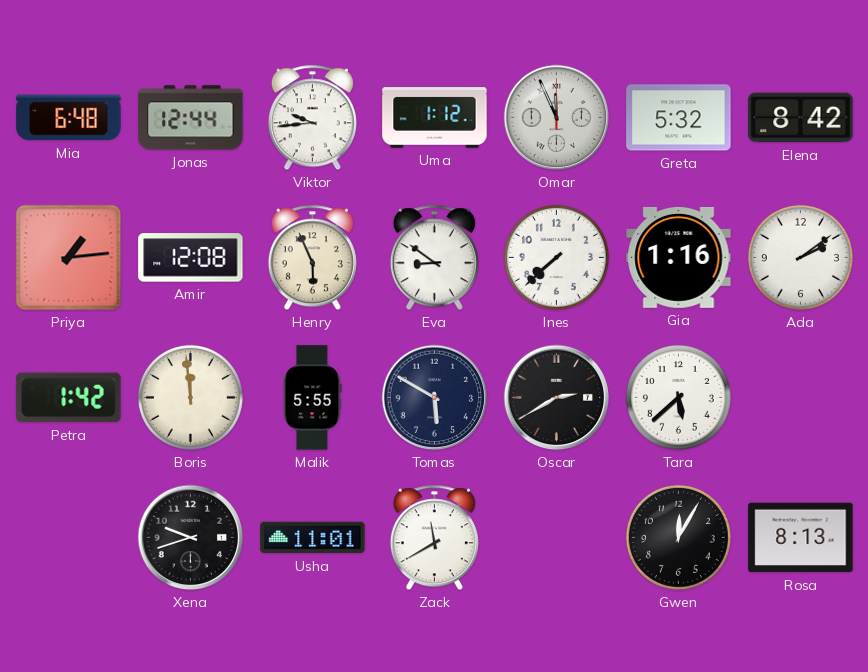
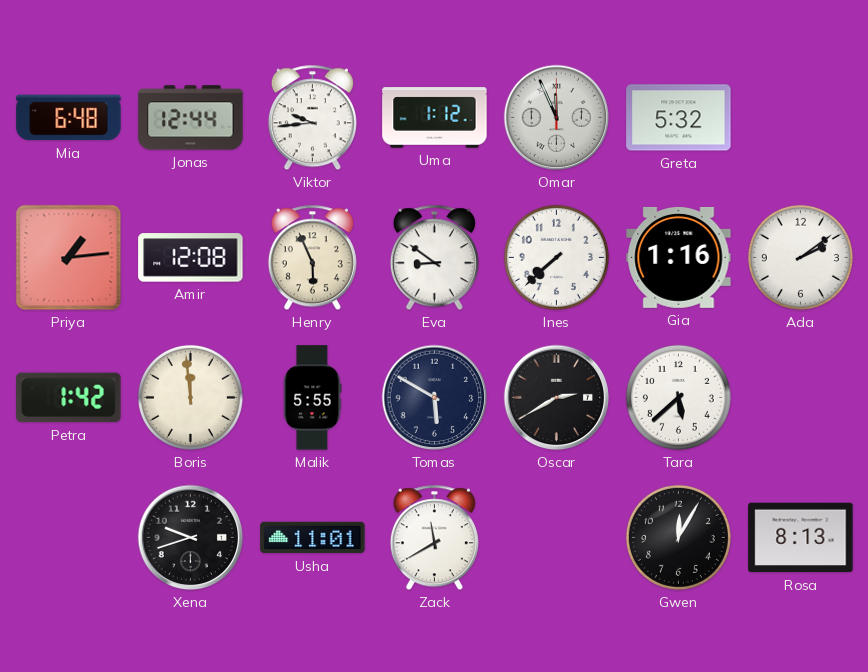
Elena: 8:42 -> none
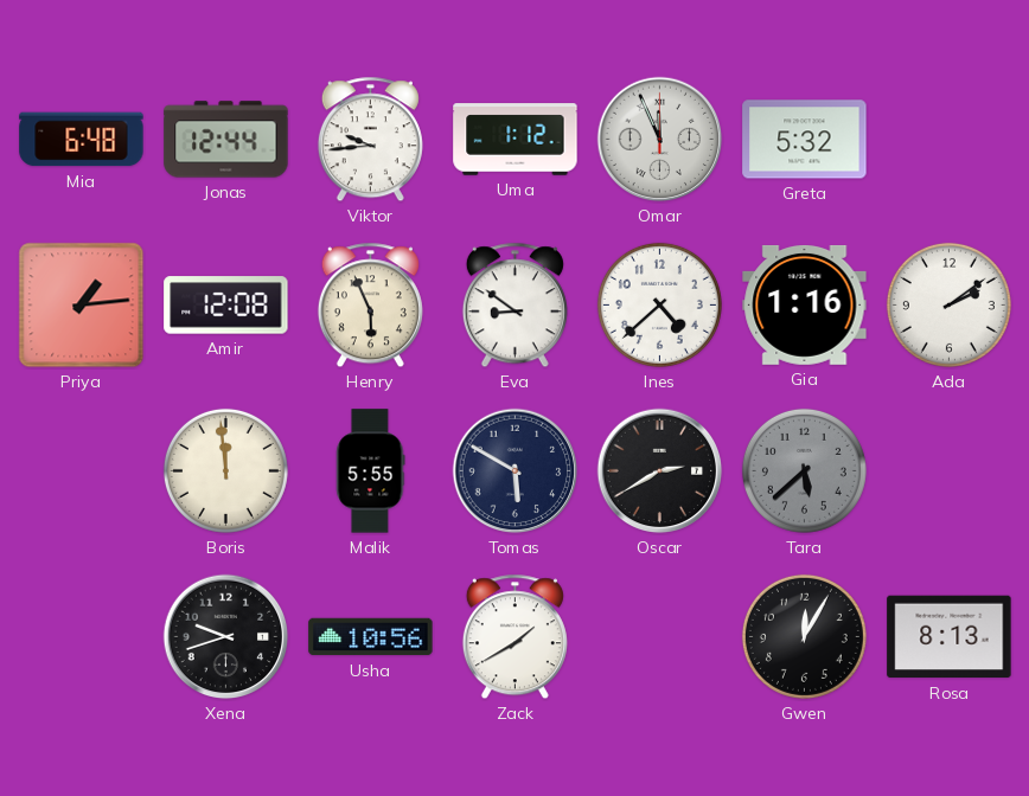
Ines: 7:38 -> 4:38
Petra: 1:42 -> none
Tara dial: white -> grey
Usha: 11:01 -> 10:56
Zack: 11:40 -> 1:40
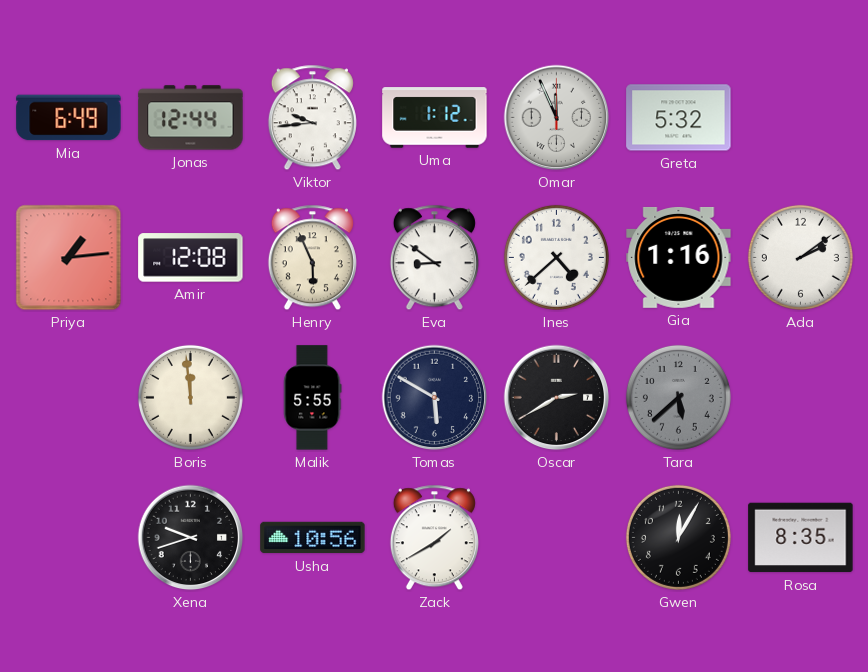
Mia: 6:48 -> 6:49
Rosa: 8:13 -> 8:35
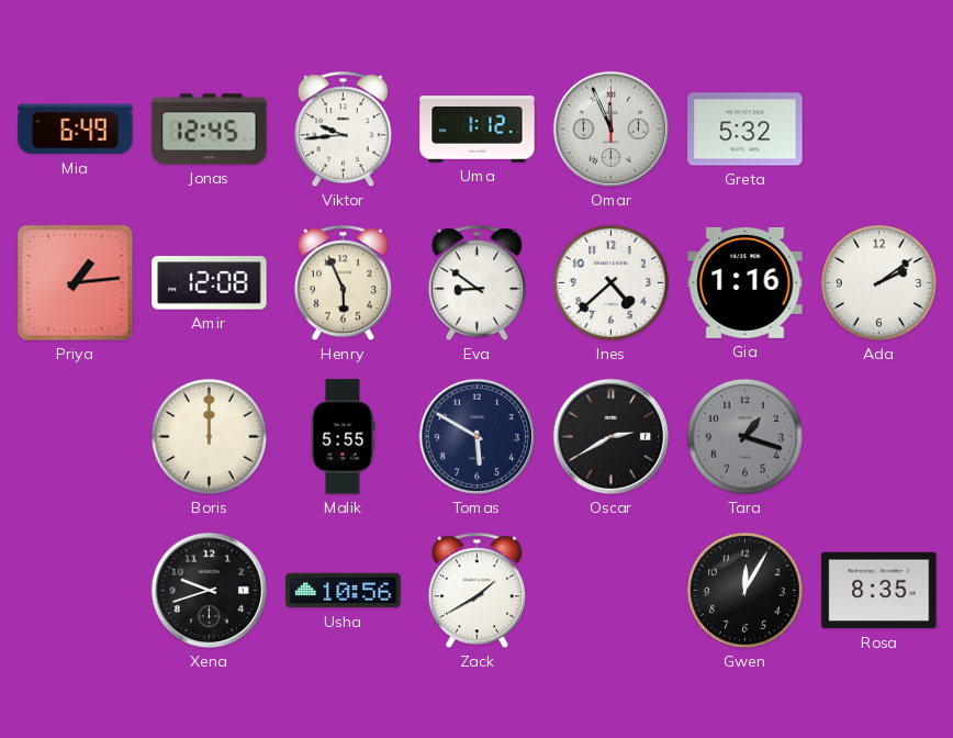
Jonas: 12:44 -> 12:45
Boris: 11:59 -> 12:00
Tara: 5:38 -> 1:18
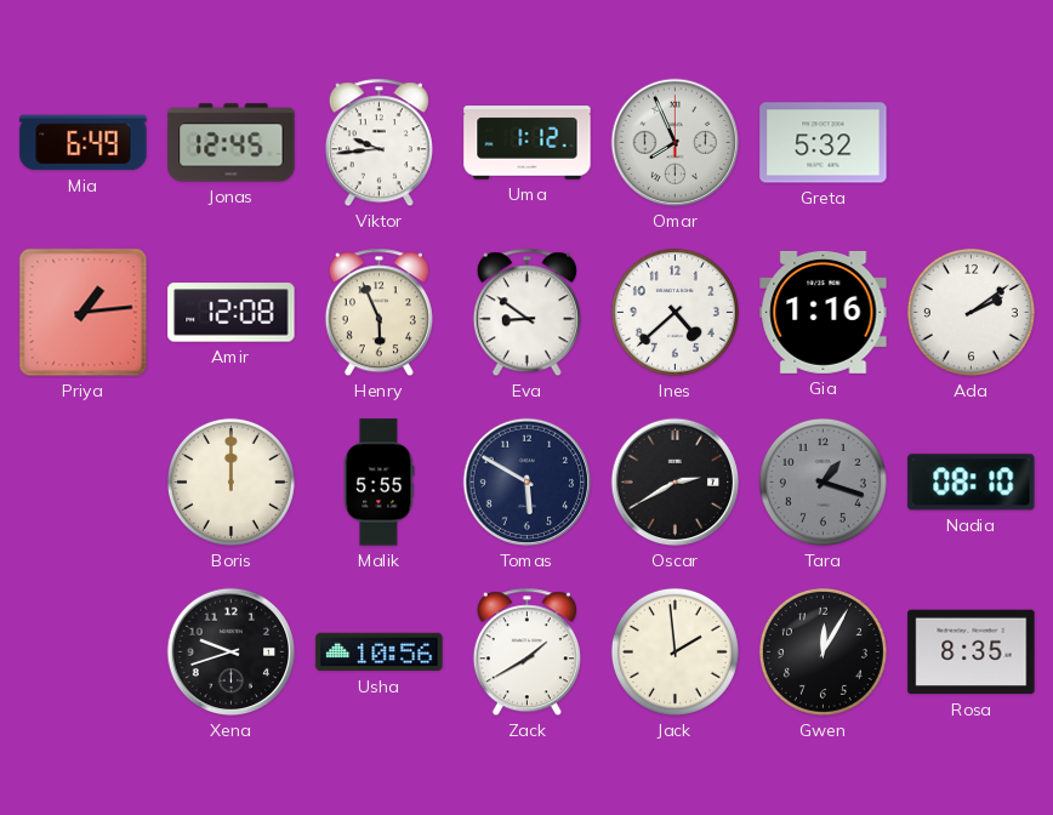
Omar: 11:56 -> 7:56
Nadia: none -> 08:10
Jack: none -> 1:59
